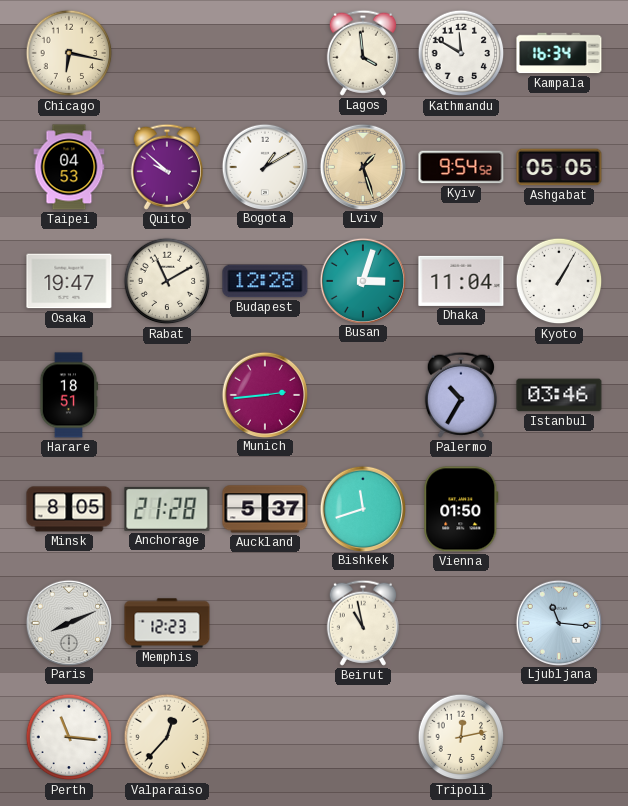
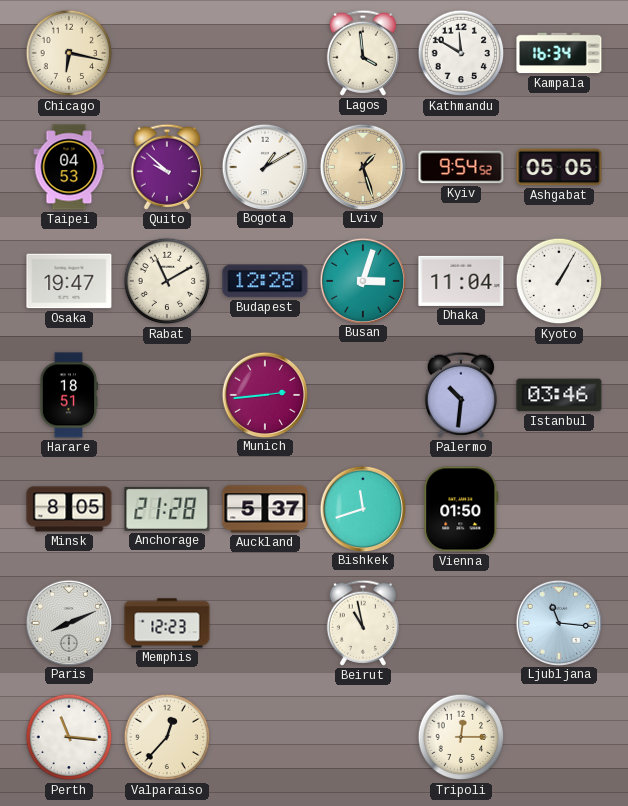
Palermo: 10:35 -> 10:31
Tripoli: 12:13 -> 12:15
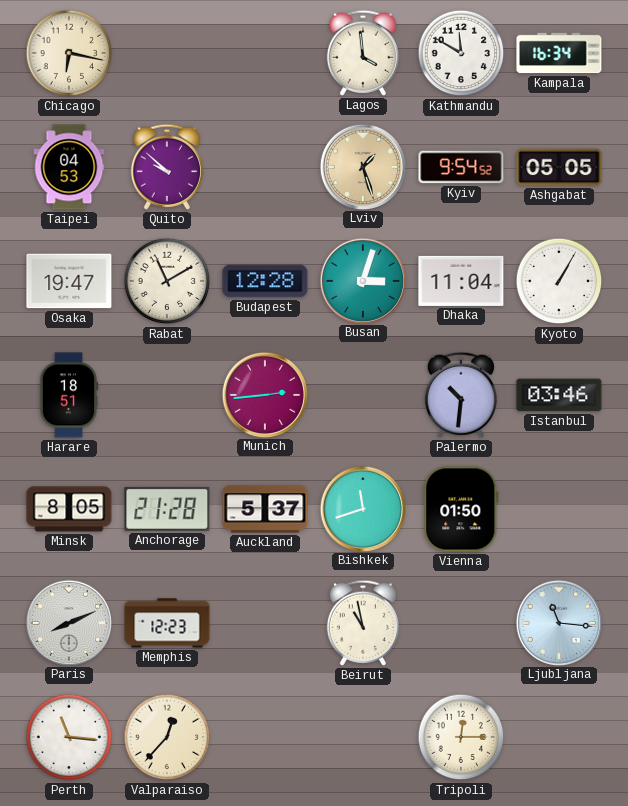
Bogota: 1:10 -> none
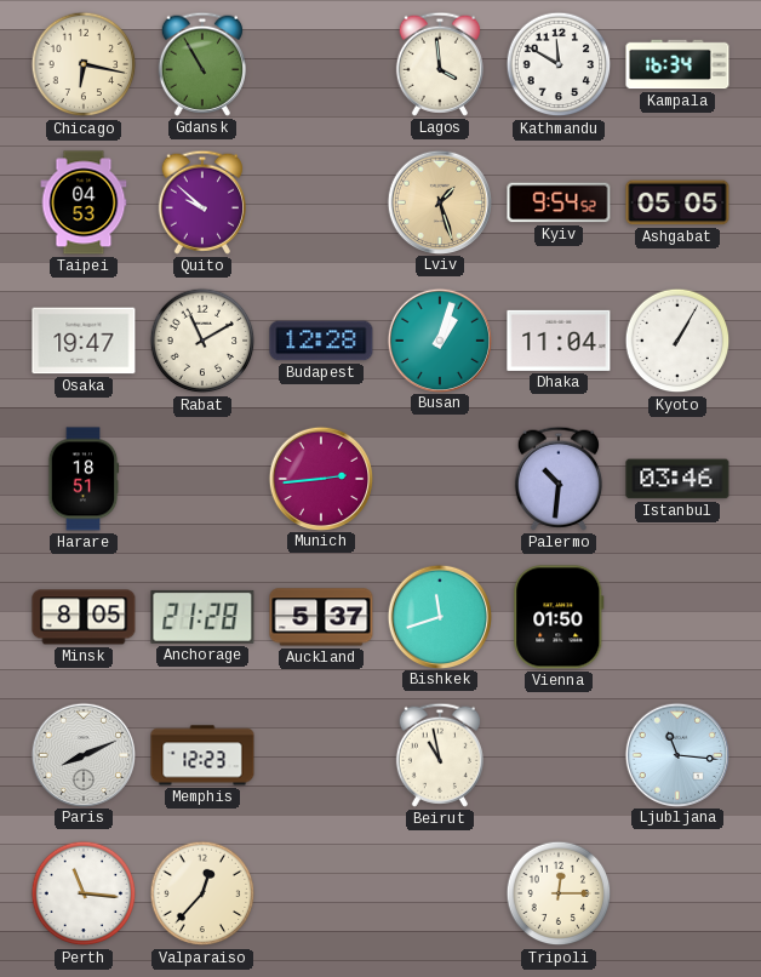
Gdansk: none -> 10:55
Busan: 3:03 -> 1:03
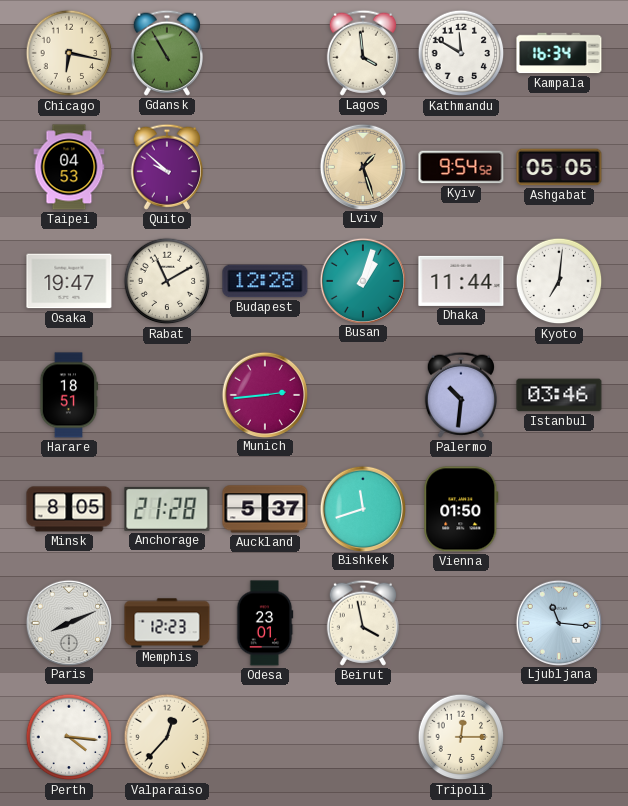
Dhaka: 11:04 -> 11:44
Kyoto: 1:05 -> 7:01
Odesa: none -> 23:01
Beirut: 10:58 -> 3:58
Perth: 11:16 -> 4:16
